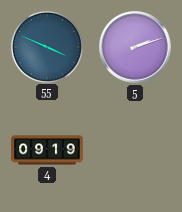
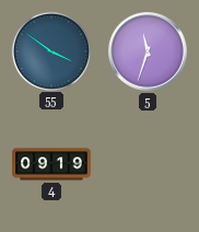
55: 3:49 -> 3:51
5: 2:12 -> 11:33
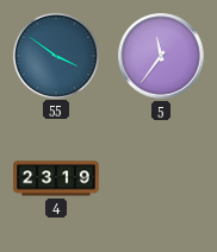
5: 11:33 -> 11:36
4: 09:19 -> 23:19
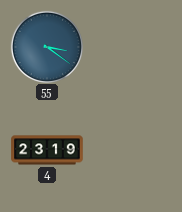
55: 3:51 -> 3:21
5: 11:36 -> none
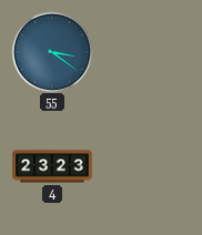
4: 23:19 -> 23:23
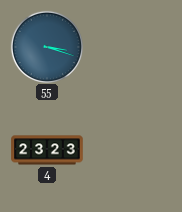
55: 3:21 -> 3:18
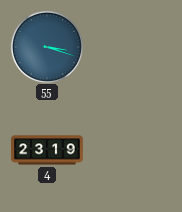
4: 23:23 -> 23:19
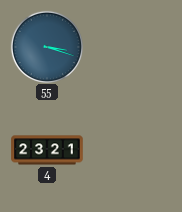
4: 23:19 -> 23:21
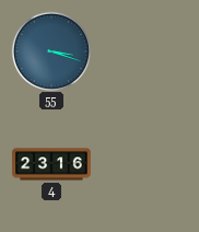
4: 23:21 -> 23:16
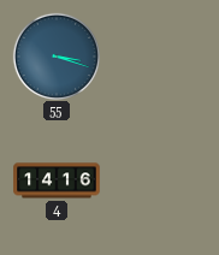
4: 23:16 -> 14:16
